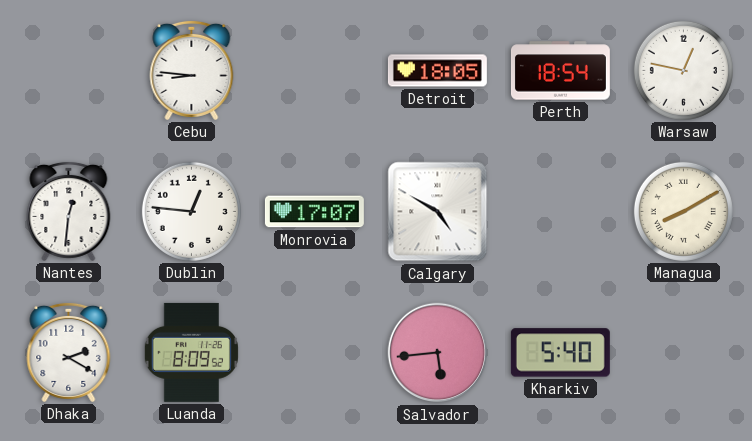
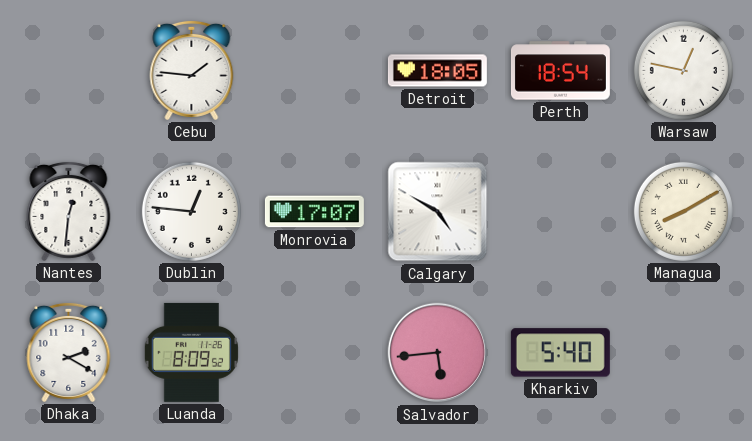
Cebu: 8:46 -> 1:46
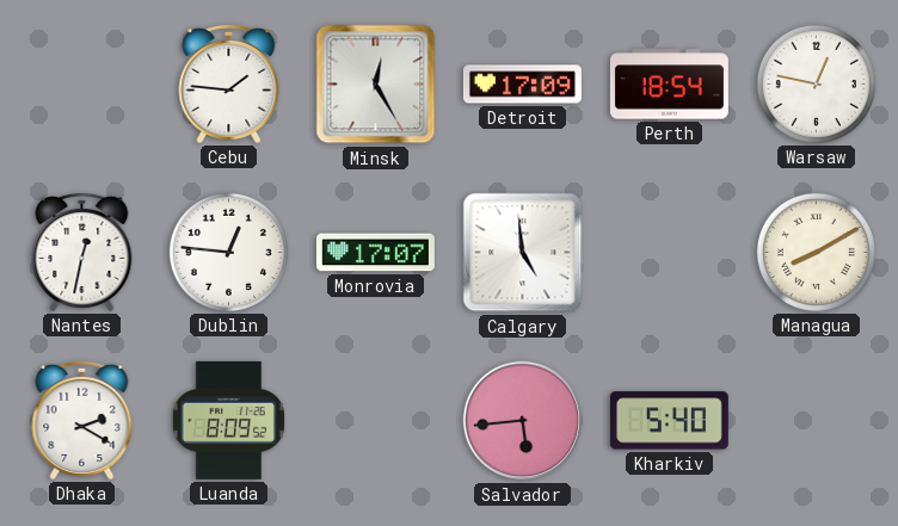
Minsk: none -> 12:25
Detroit: 18:05 -> 17:09
Nantes: 12:31 -> 12:32
Calgary: 4:50 -> 4:59
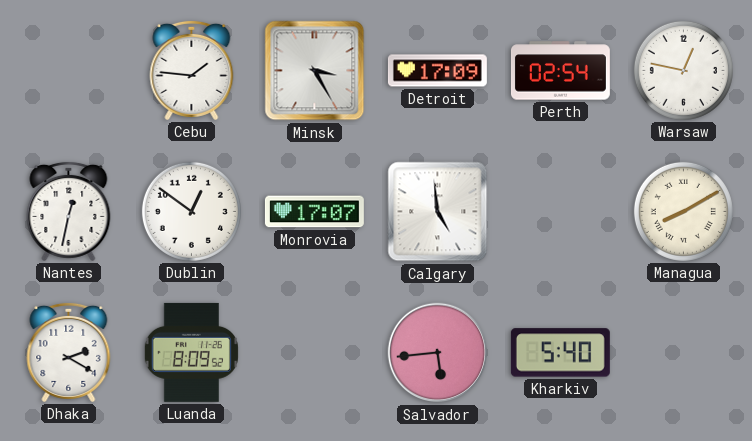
Minsk: 12:25 -> 3:25
Perth: 18:54 -> 02:54
Dublin: 12:46 -> 12:51
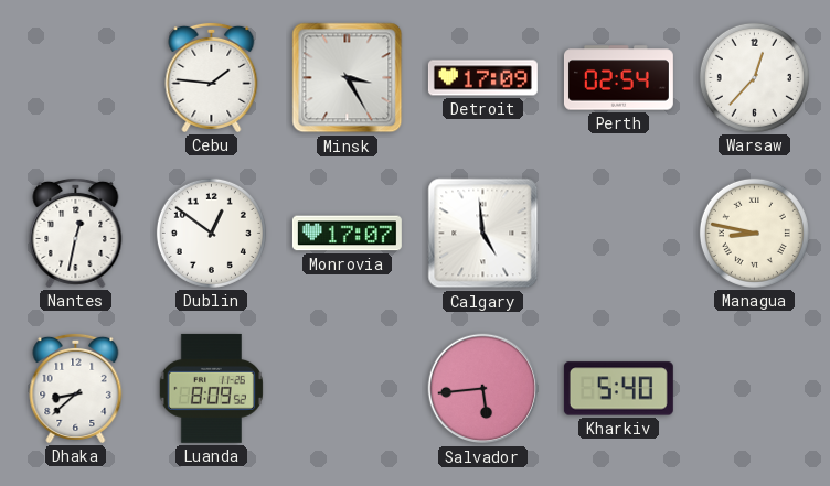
Warsaw: 12:47 -> 12:37
Managua: 8:10 -> 8:47
Dhaka: 2:20 -> 8:38
